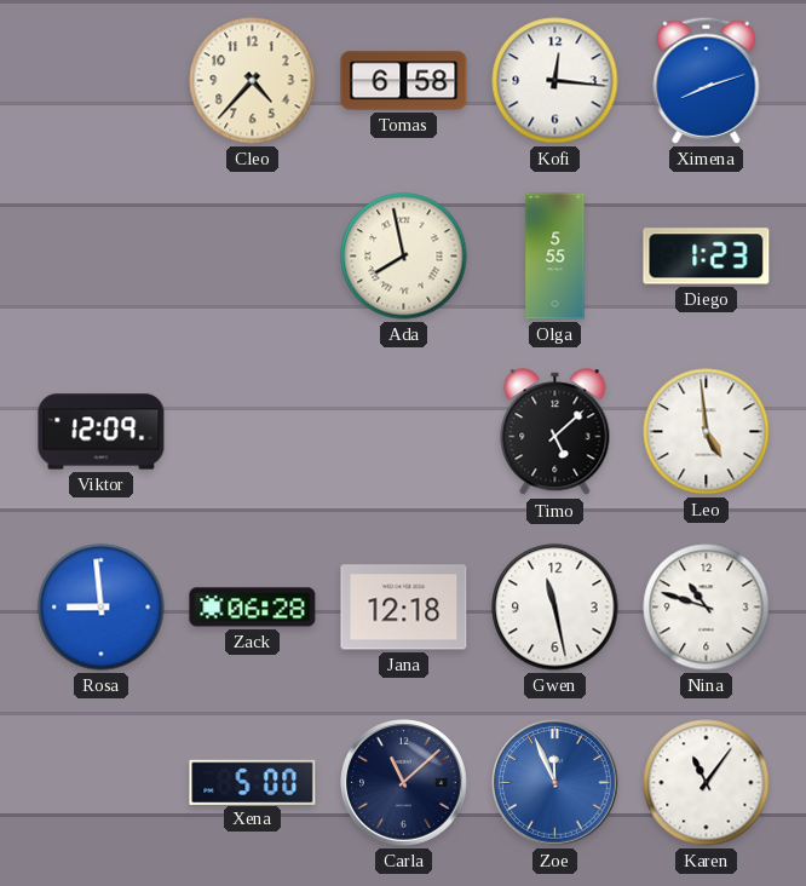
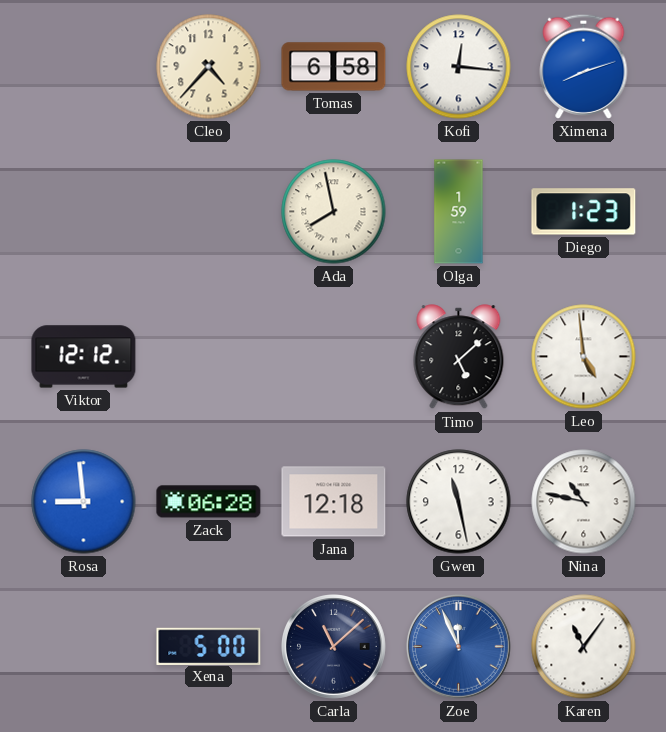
Olga: 5:55 -> 1:59
Viktor: 12:09 -> 12:12
Nina: 10:48 -> 10:47
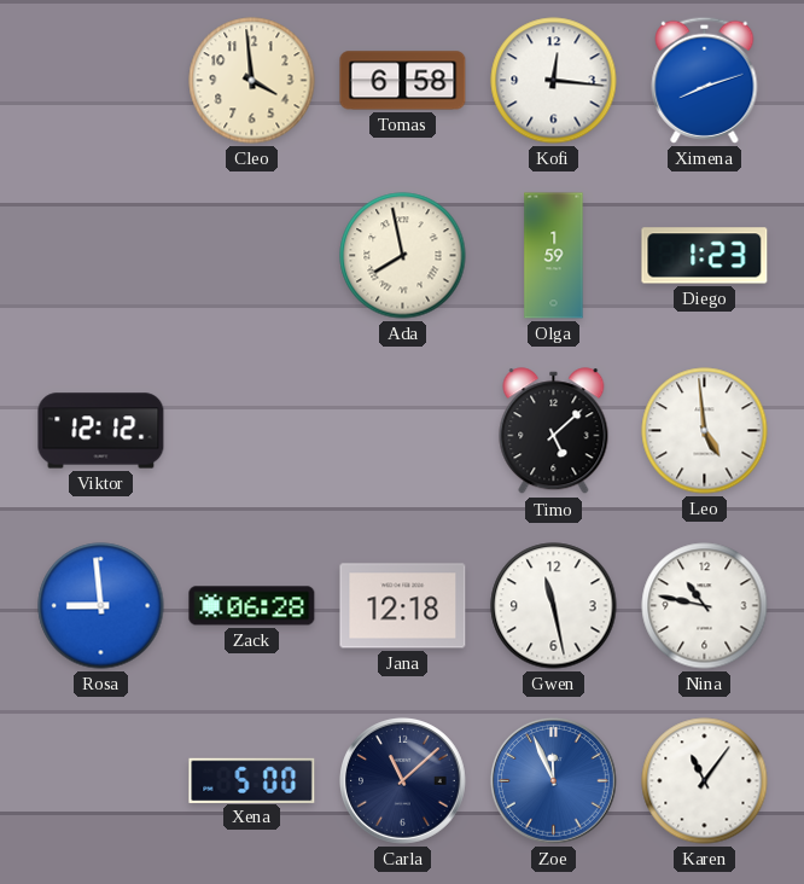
Cleo: 4:37 -> 3:59
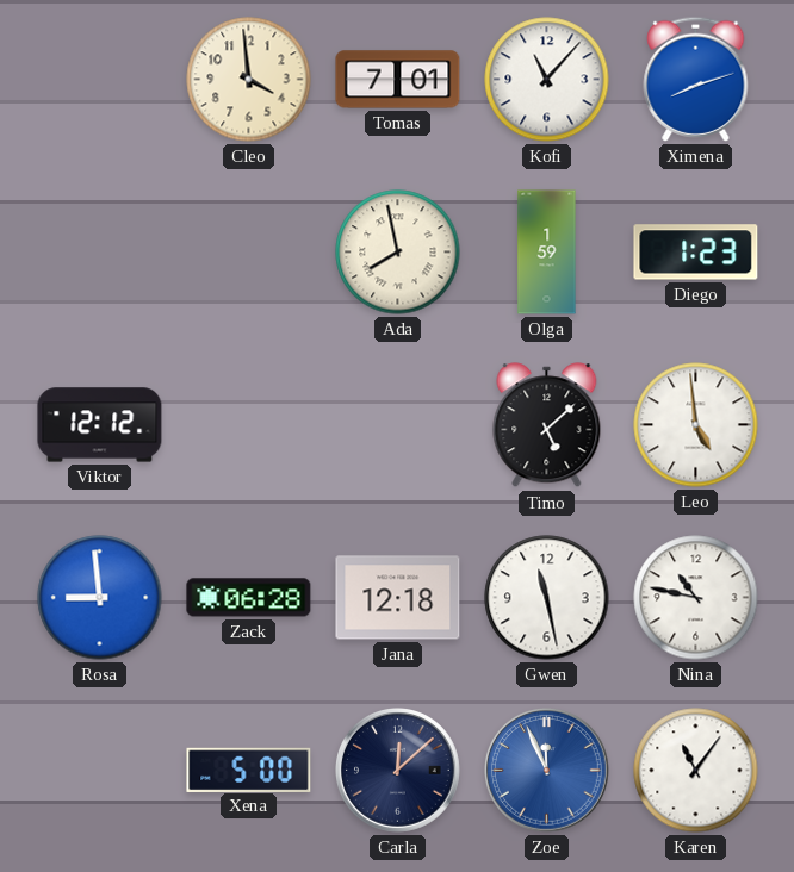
Tomas: 6:58 -> 7:01
Kofi: 12:16 -> 11:07
Carla: 11:08 -> 12:08
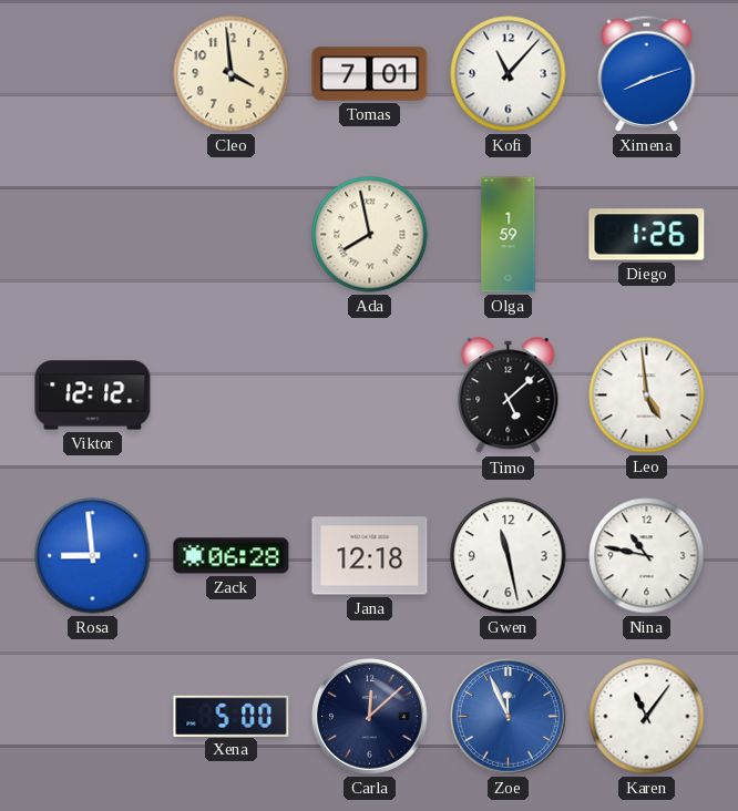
Diego: 1:23 -> 1:26
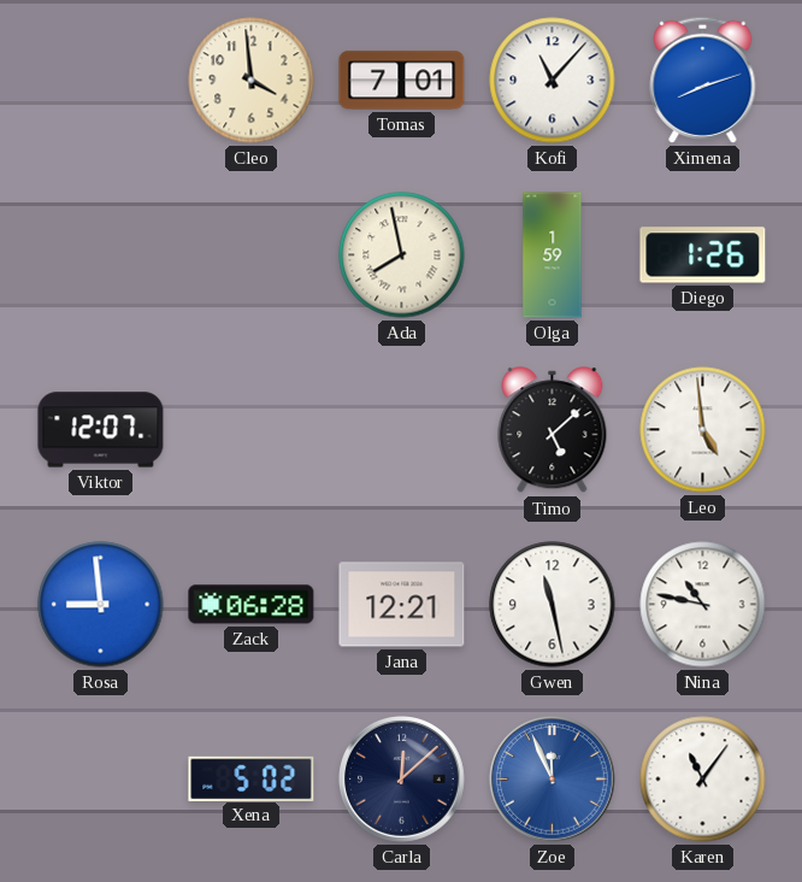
Viktor: 12:12 -> 12:07
Jana: 12:18 -> 12:21
Xena: 5:00 -> 5:02
